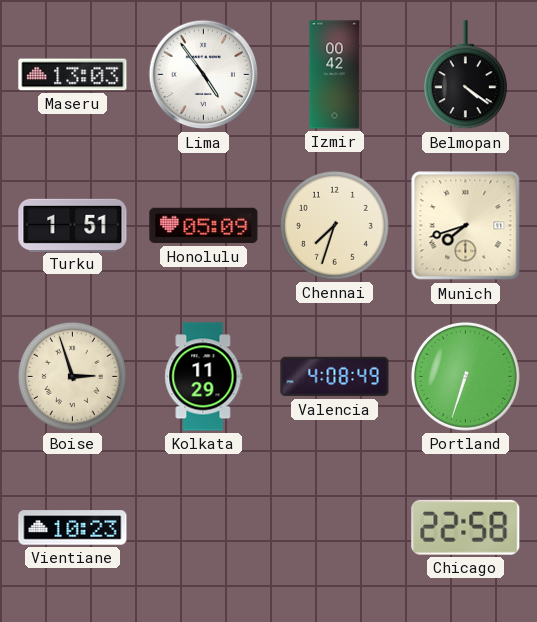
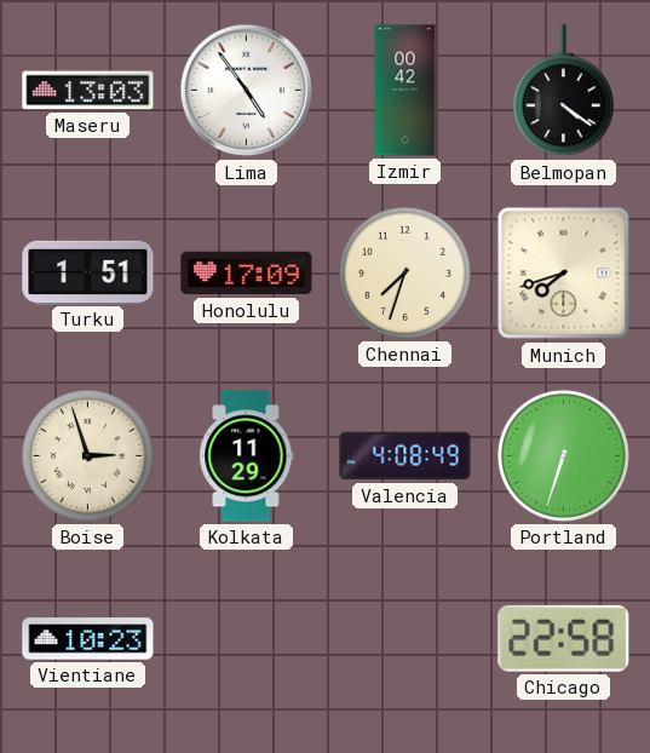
Honolulu: 05:09 -> 17:09
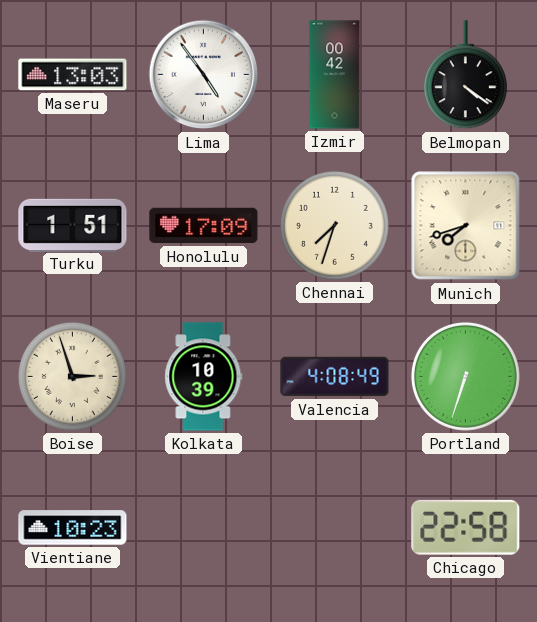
Kolkata: 11:29 -> 10:39
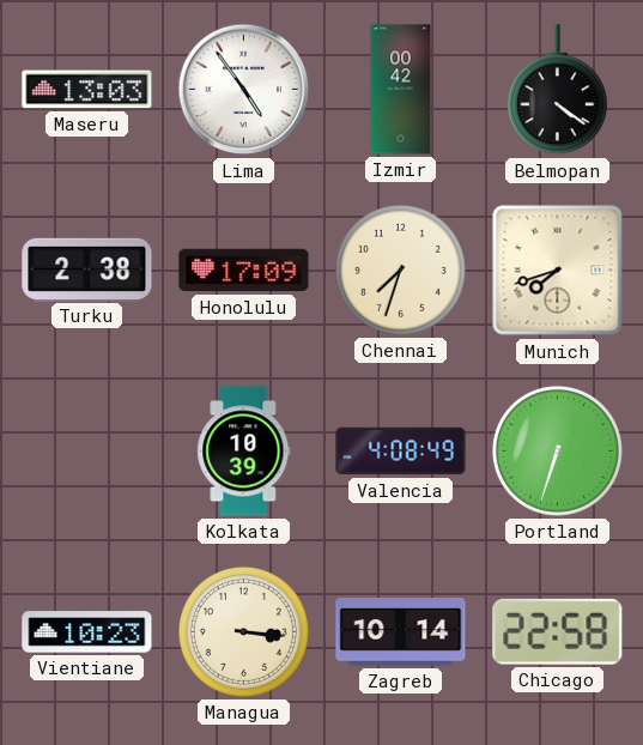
Turku: 1:51 -> 2:38
Boise: 2:57 -> none
Managua: none -> 3:16
Zagreb: none -> 10:14
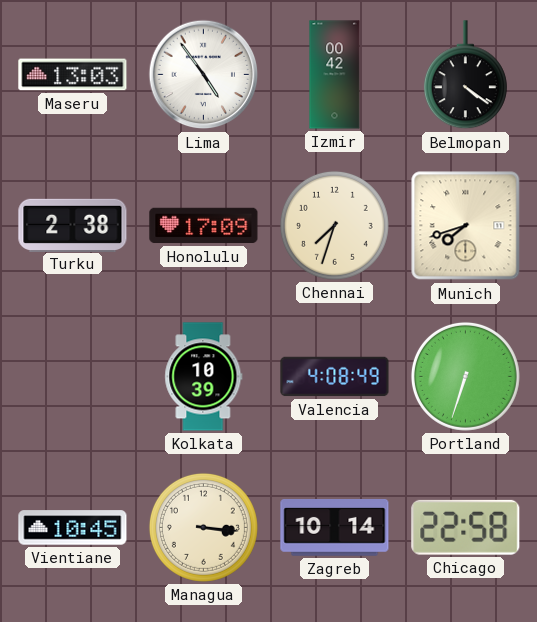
Vientiane: 10:23 -> 10:45
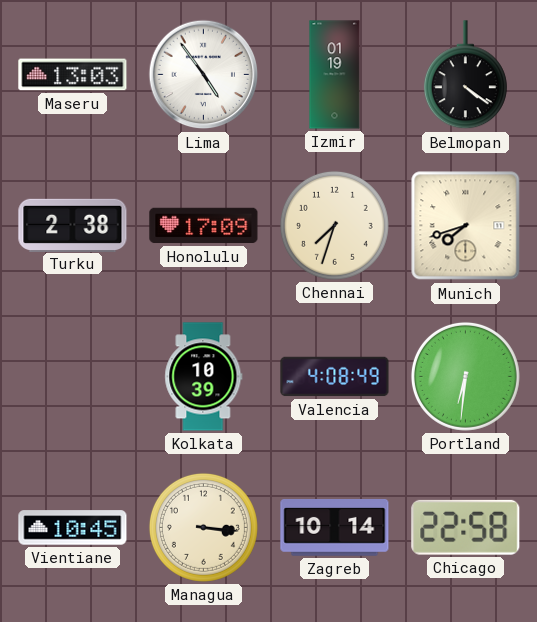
Izmir: 00:42 -> 01:19
Portland: 6:33 -> 6:31
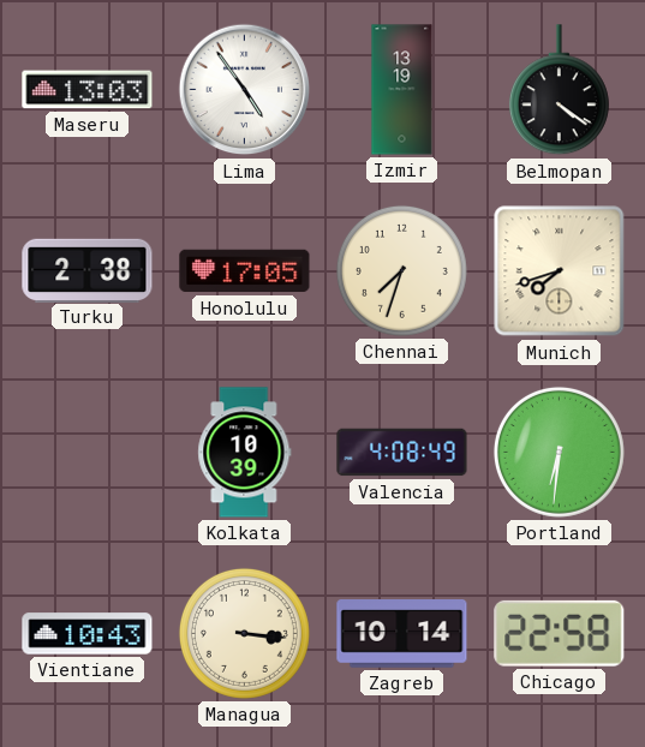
Izmir: 01:19 -> 13:19
Honolulu: 17:09 -> 17:05
Vientiane: 10:45 -> 10:43
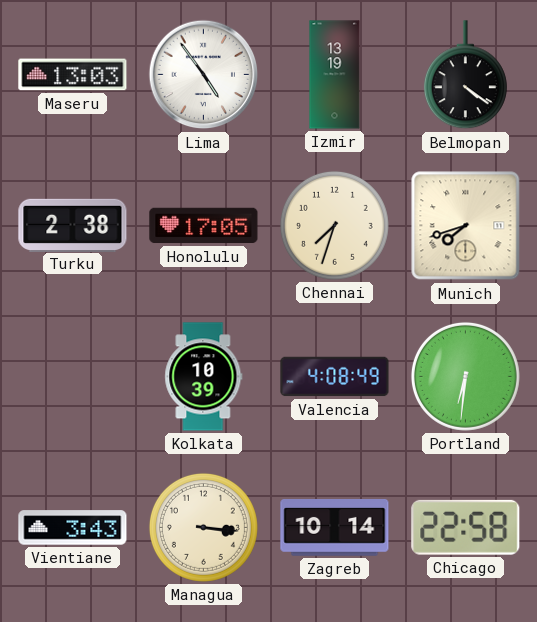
Vientiane: 10:43 -> 3:43
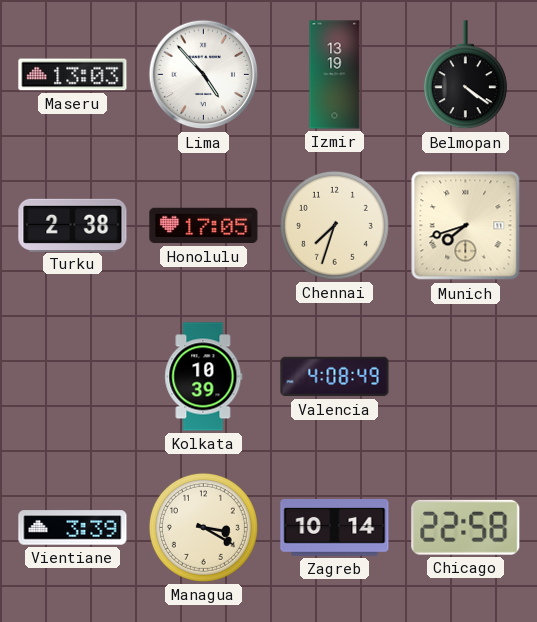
Lima: 4:54 -> 4:53
Portland: 6:31 -> none
Vientiane: 3:43 -> 3:39
Managua: 3:16 -> 3:20
